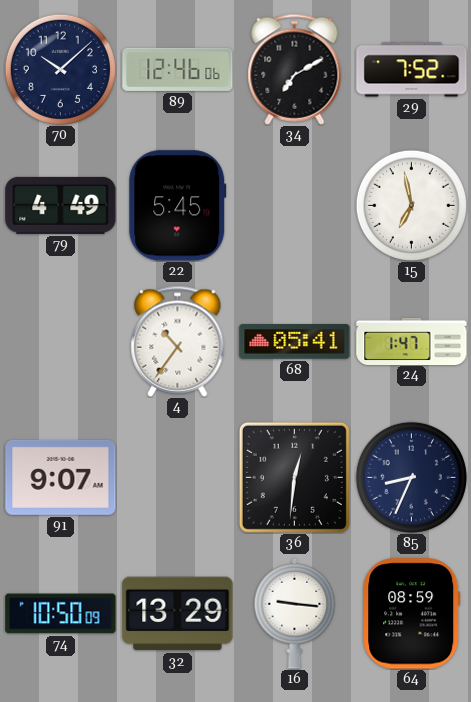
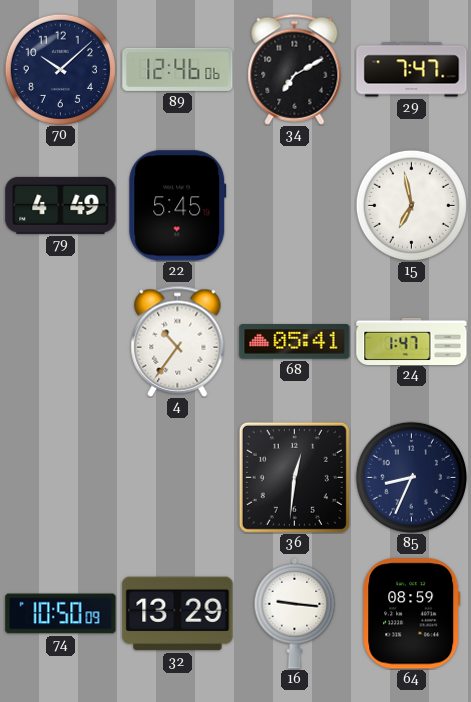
29: 7:52 -> 7:47
91: 9:07 -> none
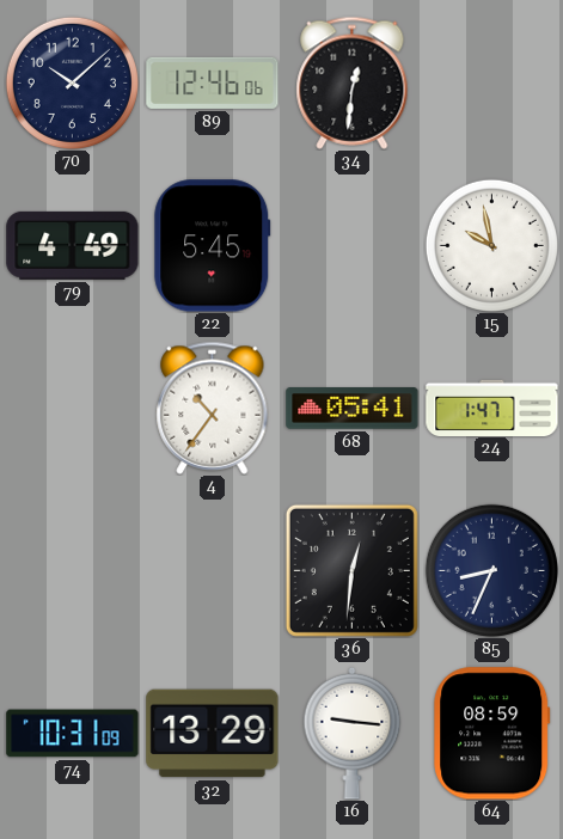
34: 7:10 -> 12:31
29: 7:47 -> none
15: 6:58 -> 9:58
74: 10:50 -> 10:31
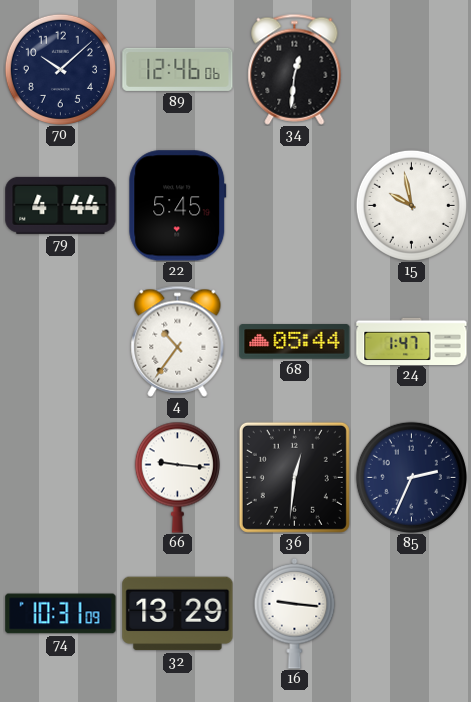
79: 4:49 -> 4:44
68: 05:41 -> 05:44
66: none -> 9:16
85: 8:34 -> 2:34
64: 08:59 -> none
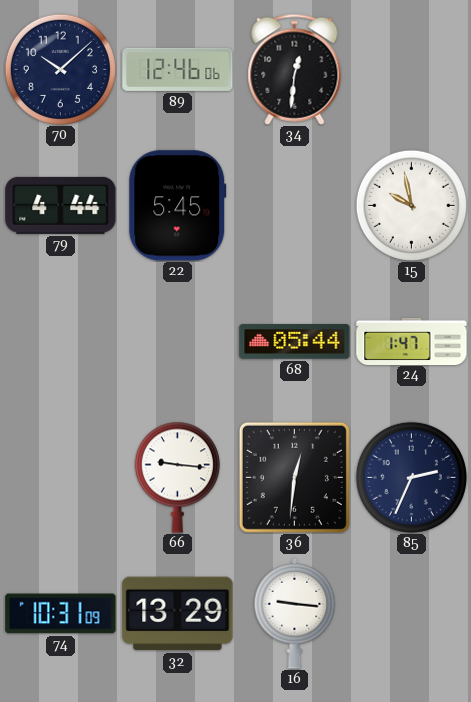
4: 10:36 -> none
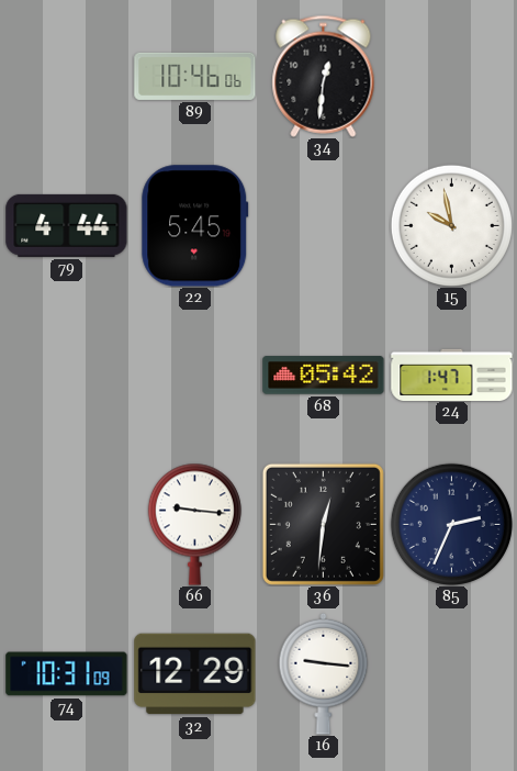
70: 10:08 -> none
89: 12:46 -> 10:46
68: 05:44 -> 05:42
32: 13:29 -> 12:29
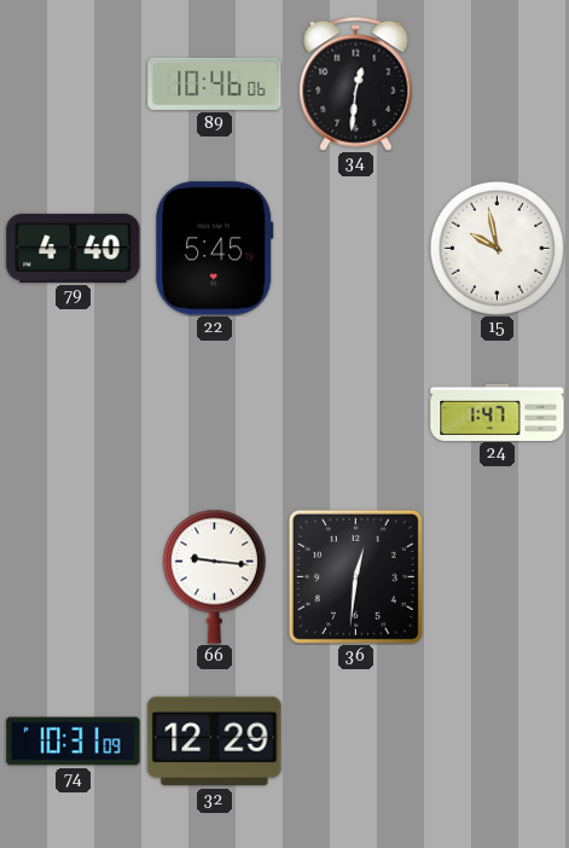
79: 4:44 -> 4:40
68: 05:42 -> none
85: 2:34 -> none
16: 9:16 -> none
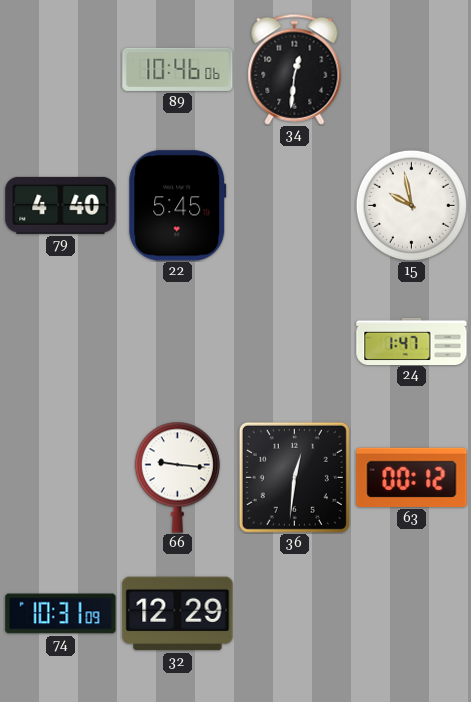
63: none -> 00:12
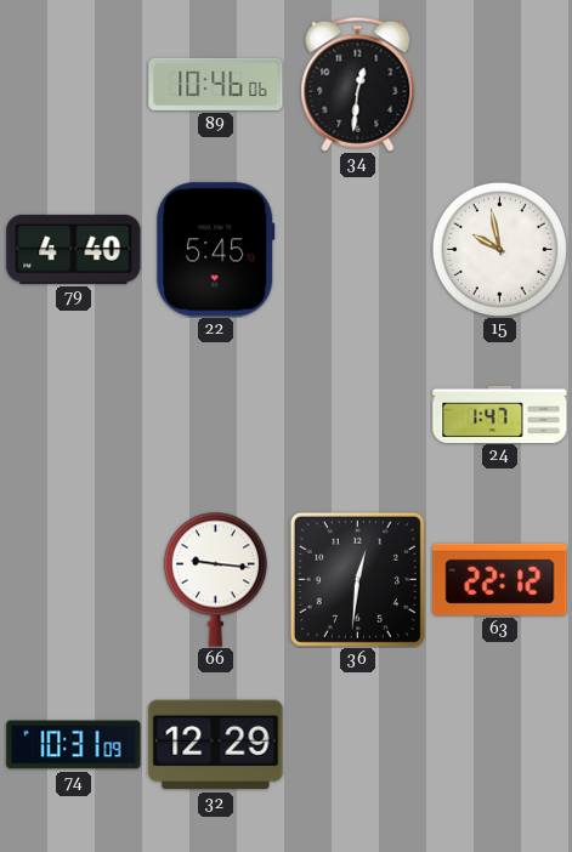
63: 00:12 -> 22:12
